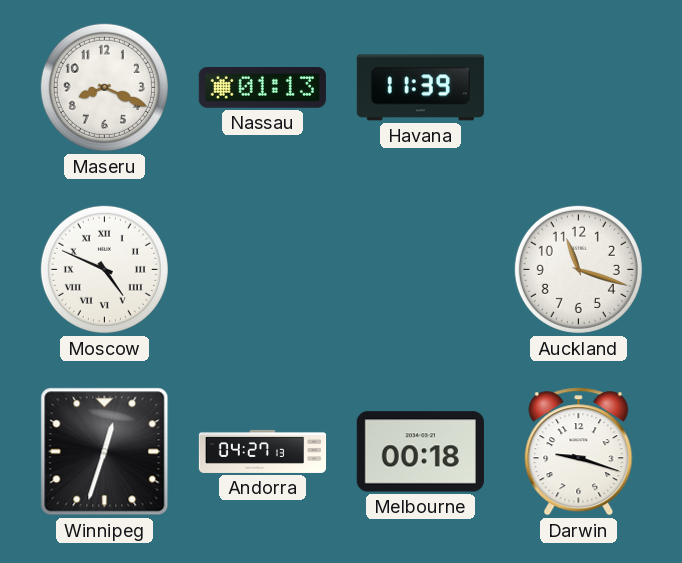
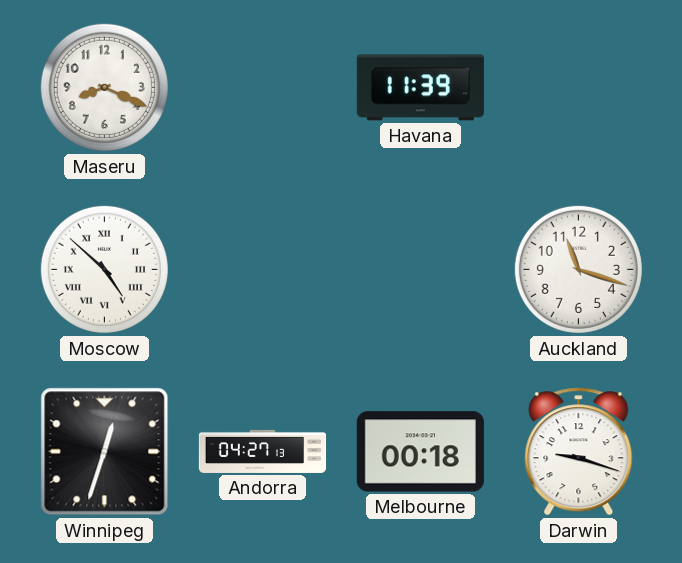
Nassau: 01:13 -> none
Moscow: 4:49 -> 4:52
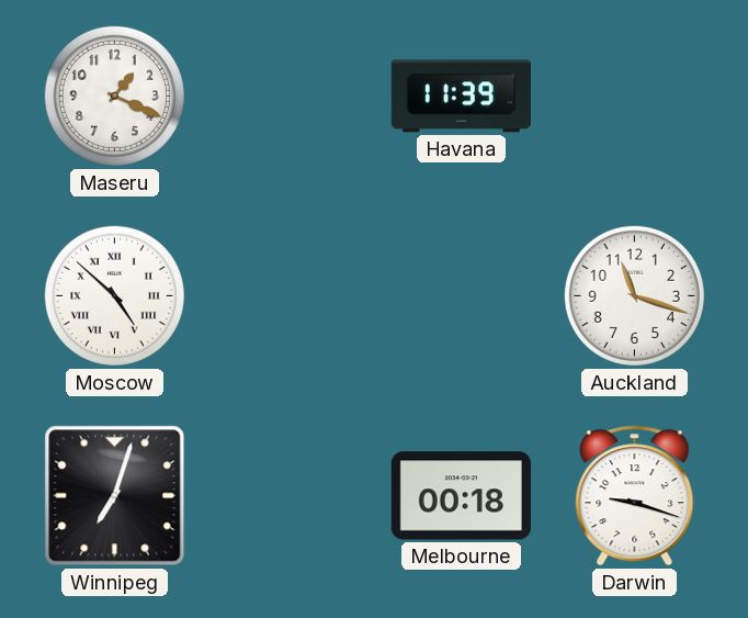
Maseru: 8:19 -> 1:19
Winnipeg: 12:33 -> 7:03
Andorra: 04:27 -> none
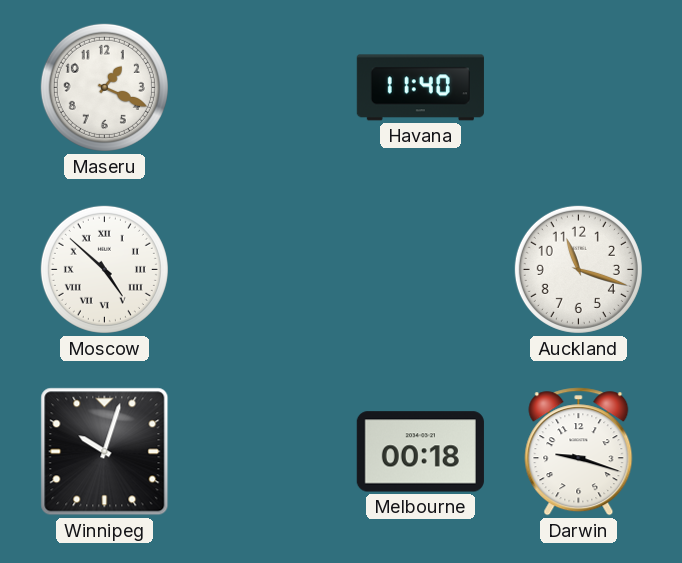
Havana: 11:39 -> 11:40
Winnipeg: 7:03 -> 10:03
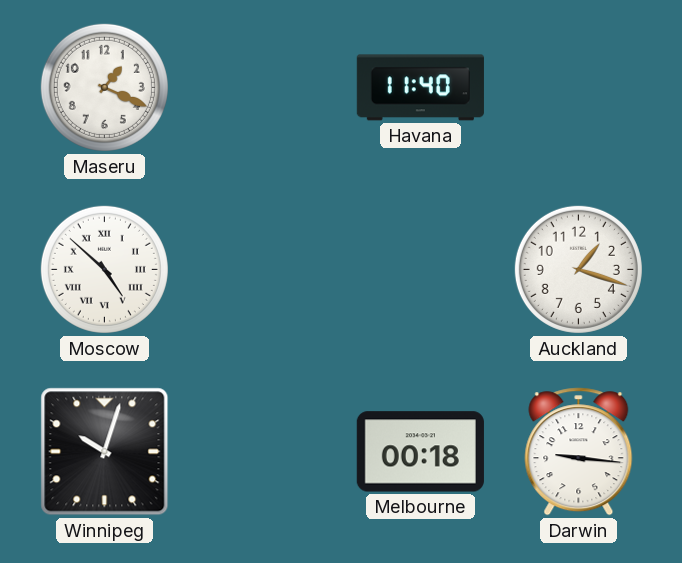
Auckland: 11:18 -> 1:18
Darwin: 9:18 -> 9:16
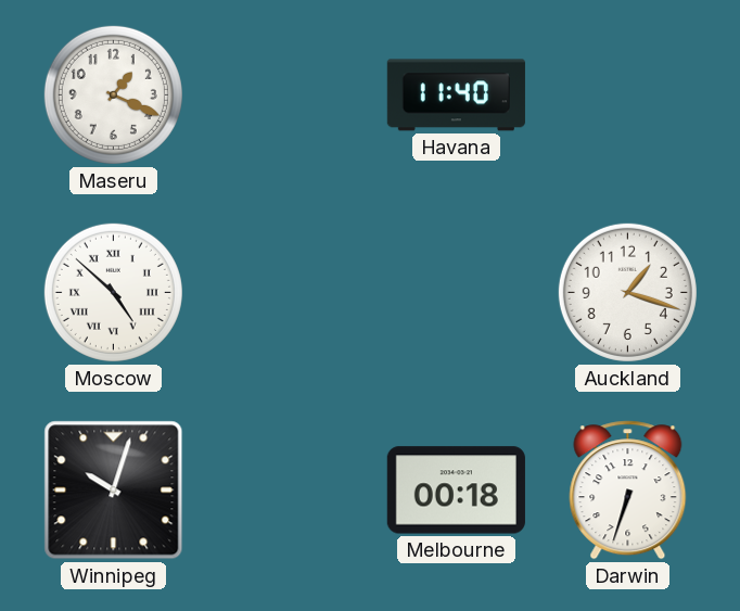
Darwin: 9:16 -> 6:33
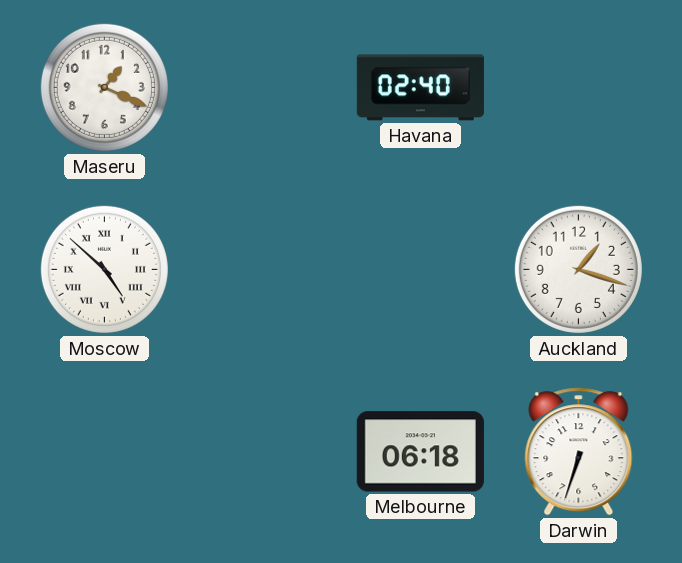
Havana: 11:40 -> 02:40
Winnipeg: 10:03 -> none
Melbourne: 00:18 -> 06:18
